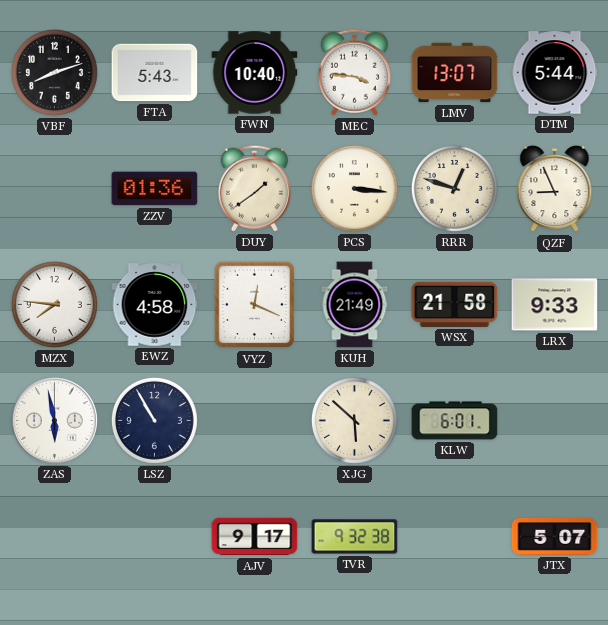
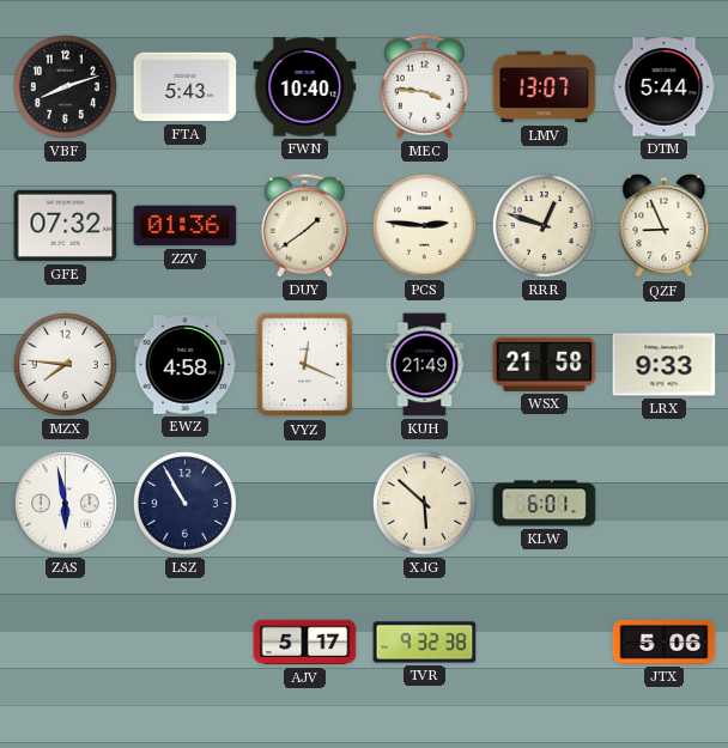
GFE: none -> 07:32
PCS: 3:16 -> 2:46
AJV: 9:17 -> 5:17
JTX: 5:07 -> 5:06
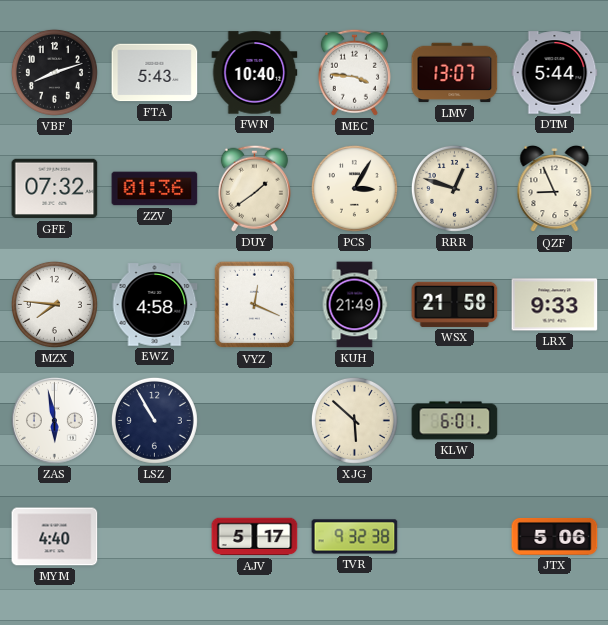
PCS: 2:46 -> 3:05
MYM: none -> 4:40
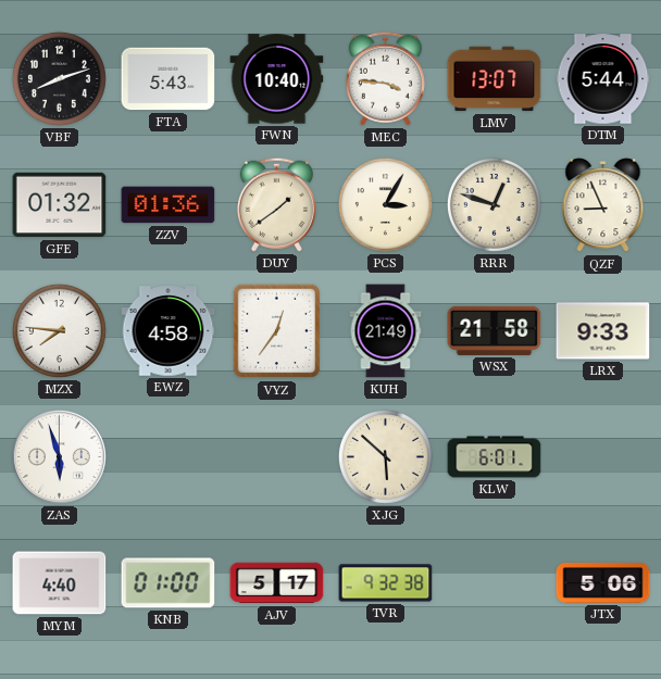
GFE: 07:32 -> 01:32
VYZ: 12:19 -> 12:36
ZAS: 5:58 -> 5:57
LSZ: 10:55 -> none
KNB: none -> 01:00
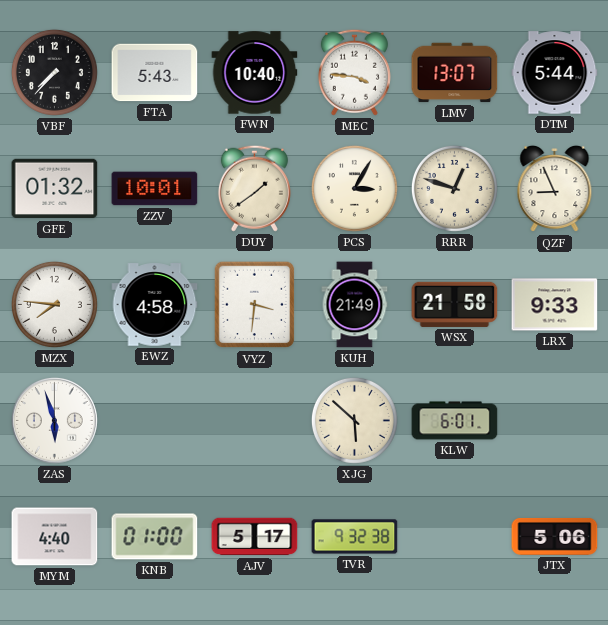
VBF: 8:12 -> 7:37
ZZV: 01:36 -> 10:01
VYZ: 12:36 -> 3:31
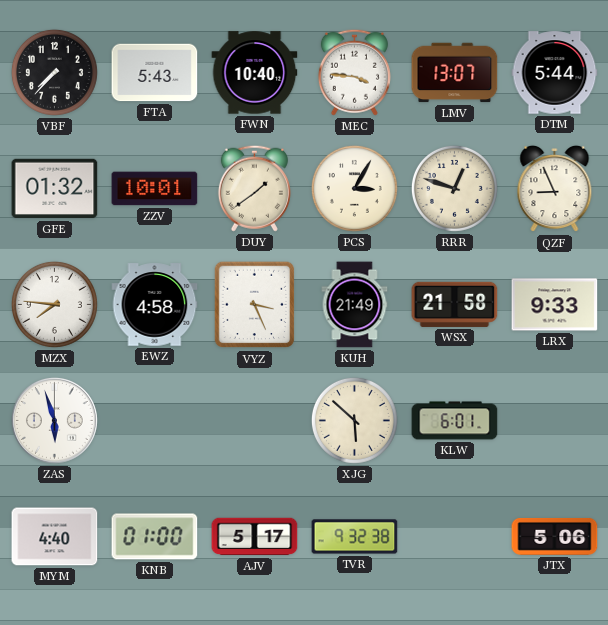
VYZ: 3:31 -> 3:26
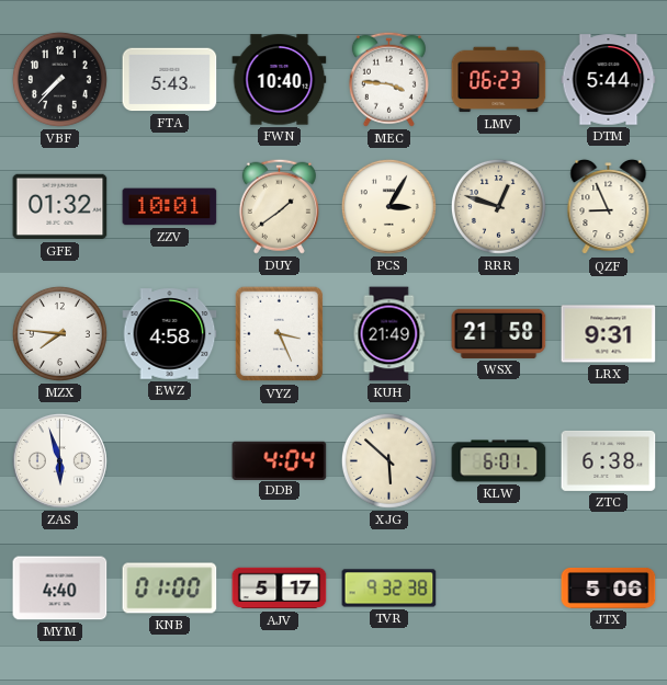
LMV: 13:07 -> 06:23
LRX: 9:33 -> 9:31
DDB: none -> 4:04
ZTC: none -> 6:38
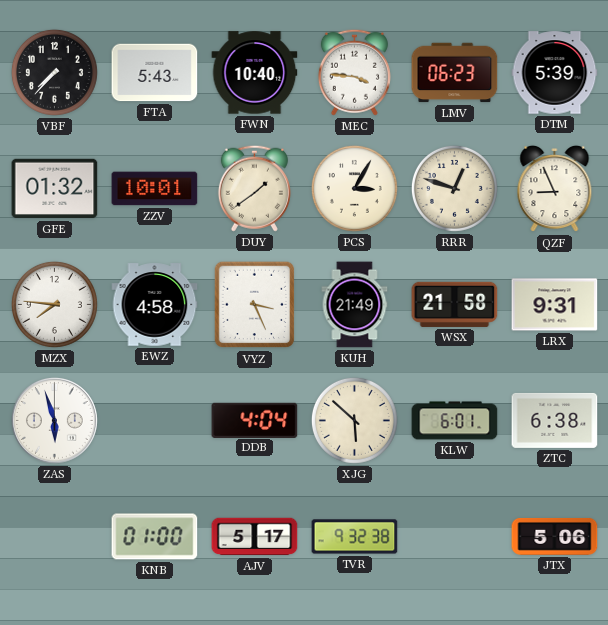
DTM: 5:44 -> 5:39
MYM: 4:40 -> none
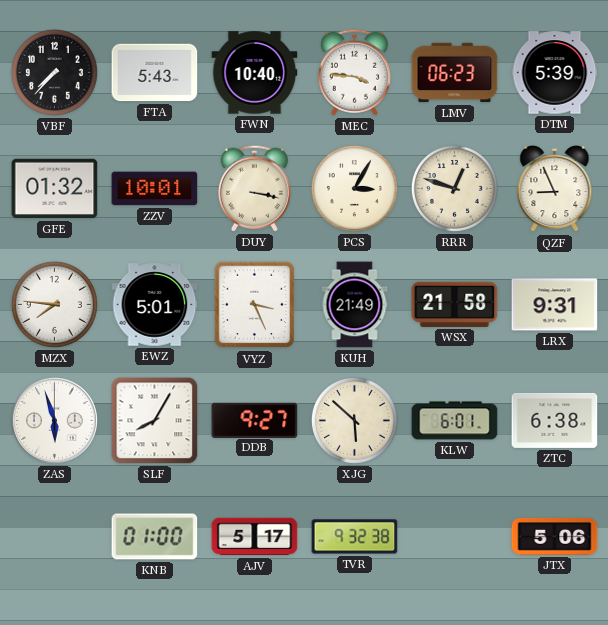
DUY: 1:39 -> 3:17
EWZ: 4:58 -> 5:01
SLF: none -> 8:05
DDB: 4:04 -> 9:27
